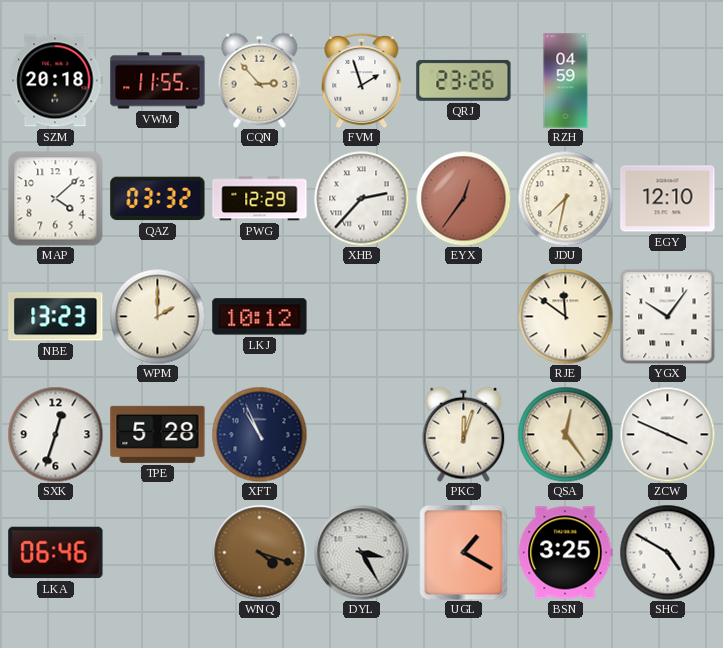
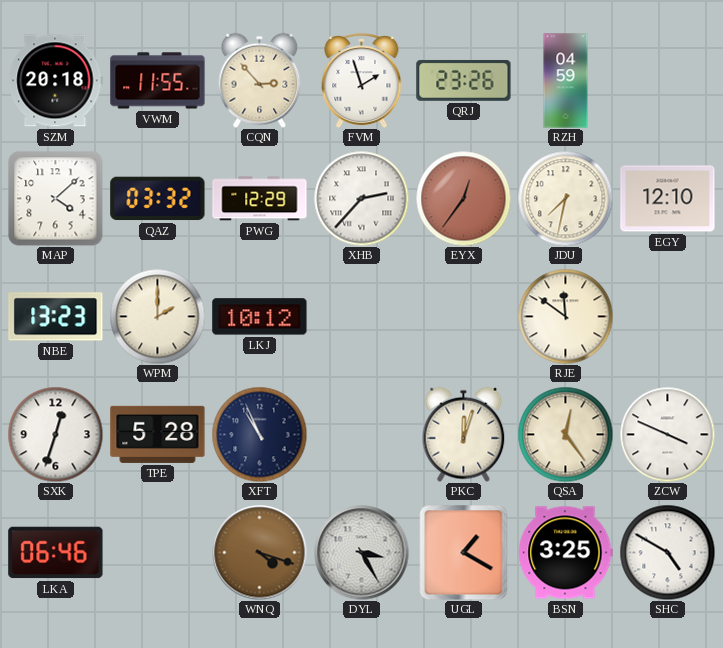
YGX: 10:06 -> none
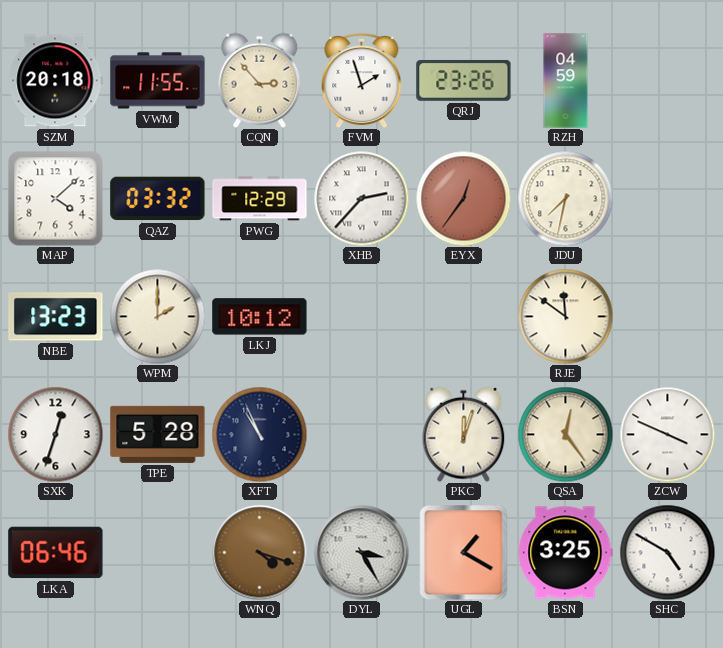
EGY: 12:10 -> none
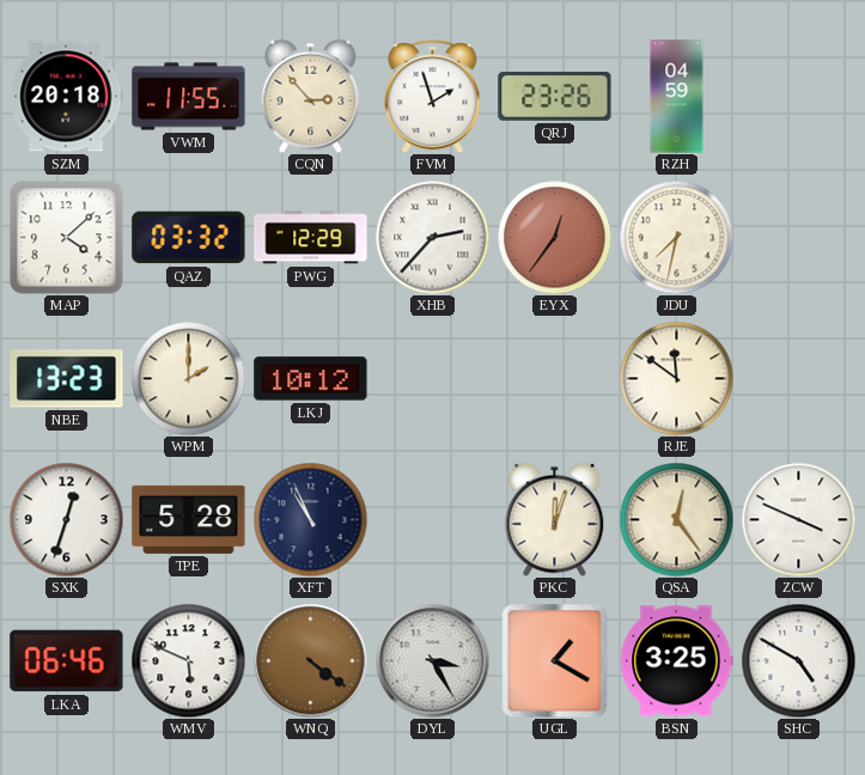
WMV: none -> 5:49
WNQ: 4:18 -> 4:21
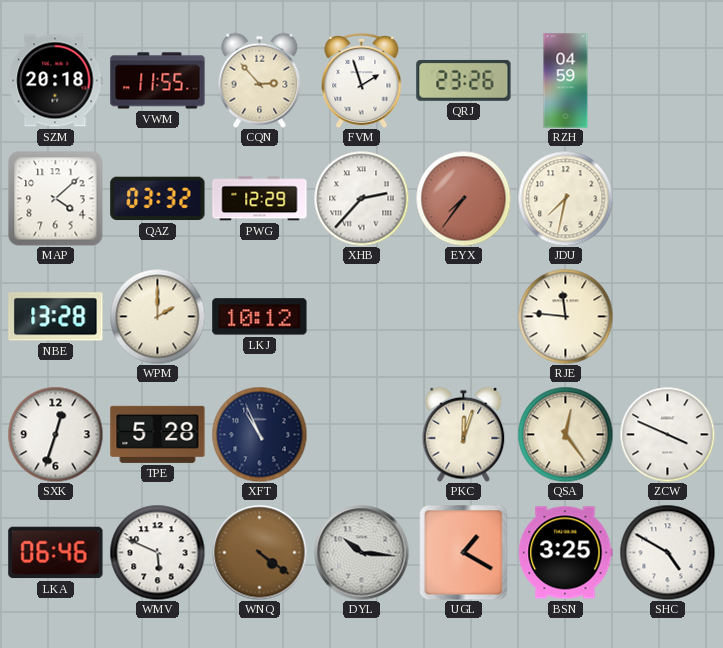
EYX: 12:36 -> 7:36
NBE: 13:23 -> 13:28
RJE: 11:51 -> 11:46
DYL: 3:25 -> 10:16
